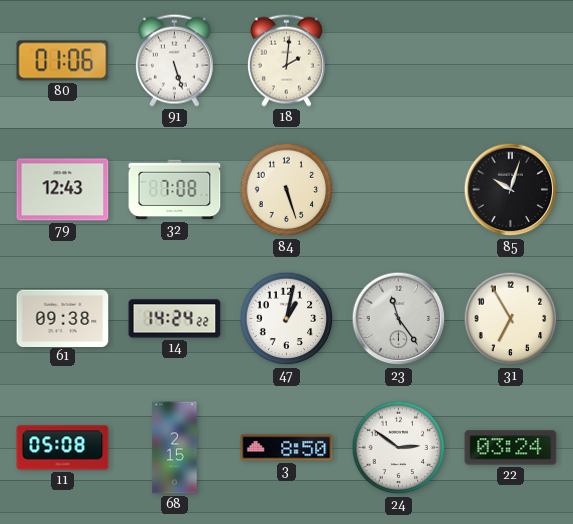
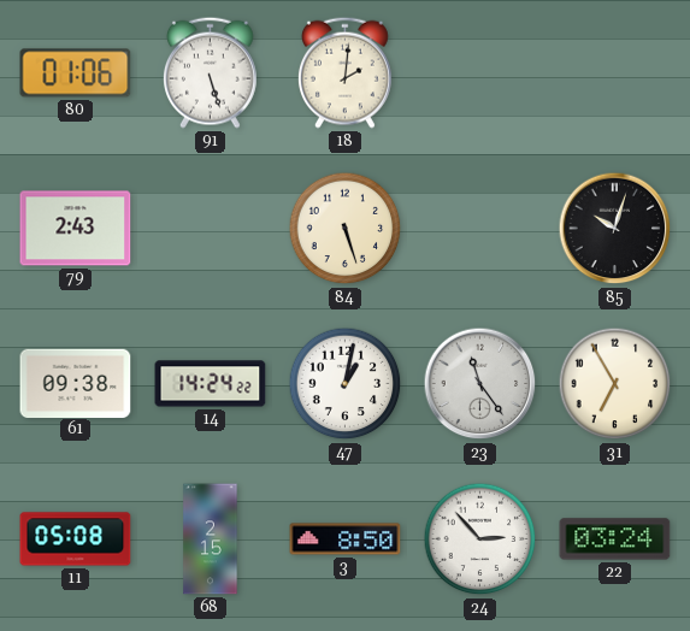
79: 12:43 -> 2:43
32: 7:08 -> none
24: 2:51 -> 2:53
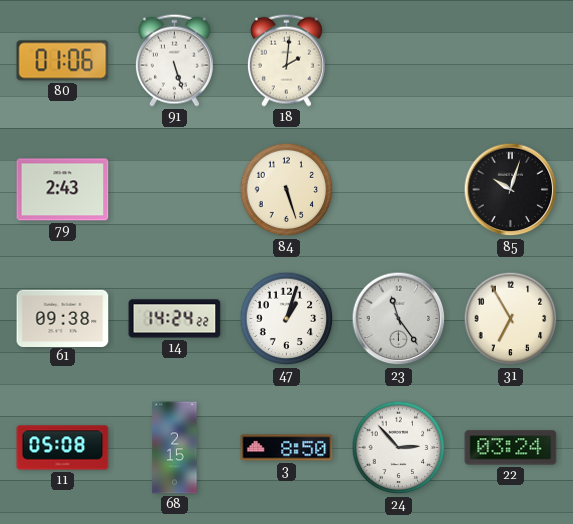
47: 1:02 -> 1:03
